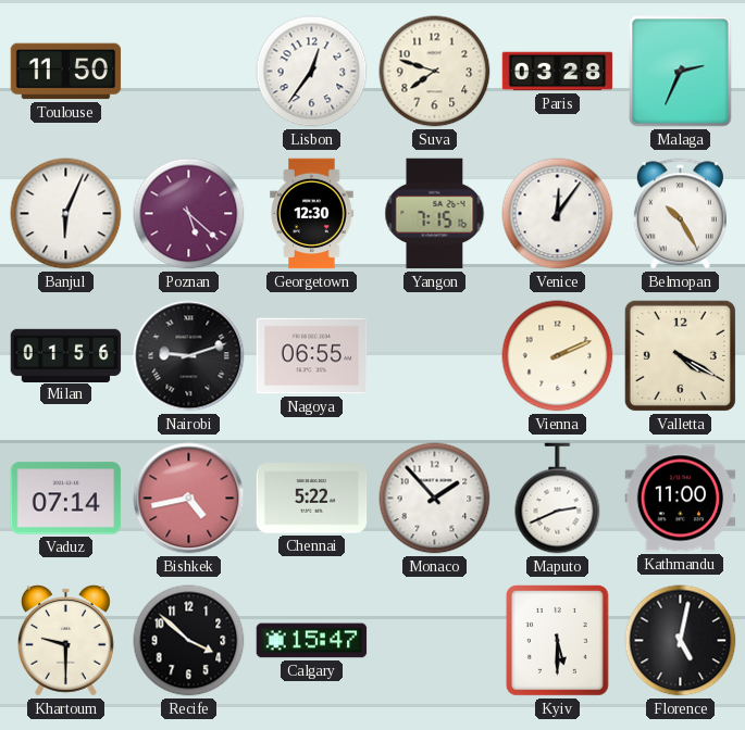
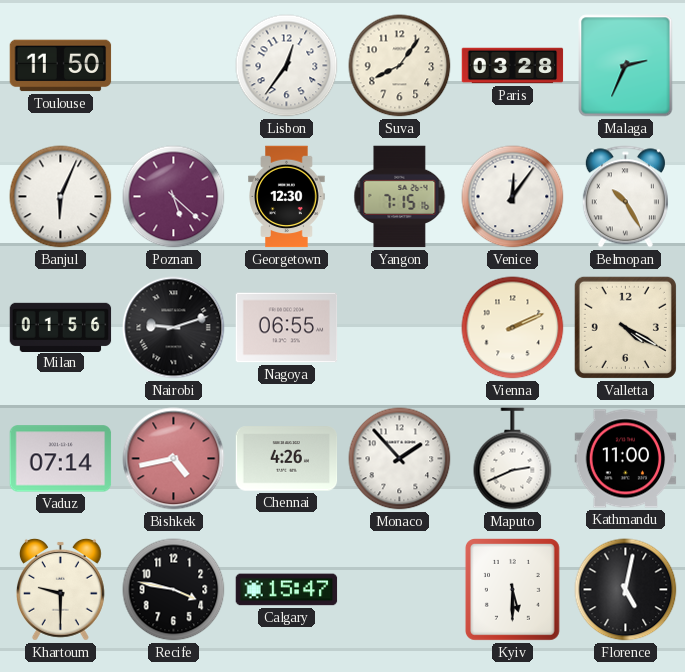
Suva: 7:48 -> 8:06
Chennai: 5:22 -> 4:26
Recife: 3:52 -> 3:47
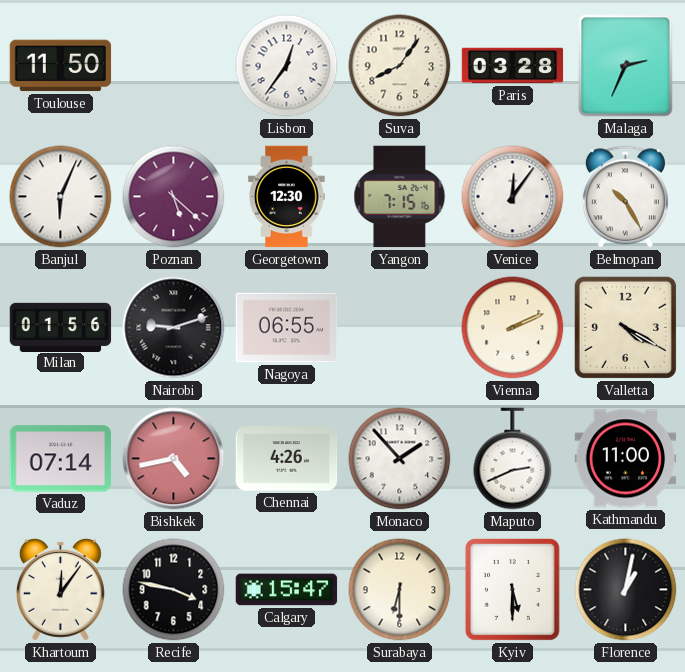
Khartoum: 9:30 -> 12:06
Surabaya: none -> 6:30
Florence: 5:02 -> 1:02
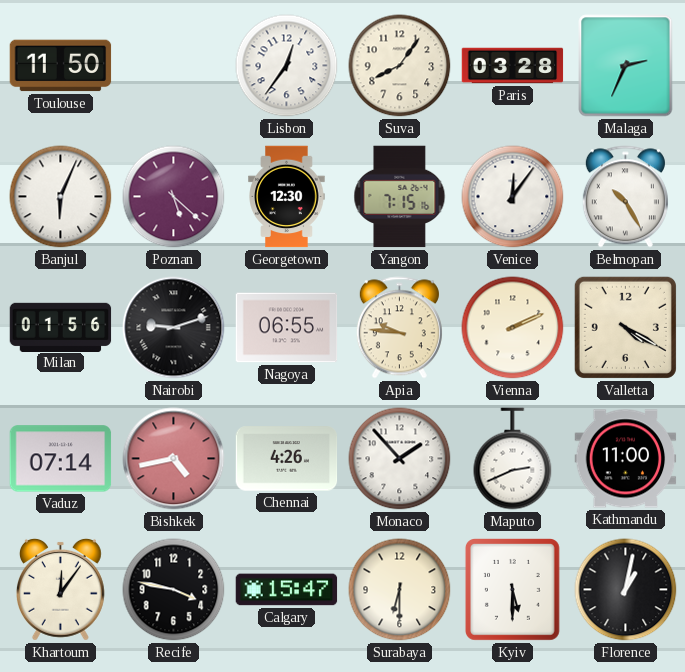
Apia: none -> 9:46
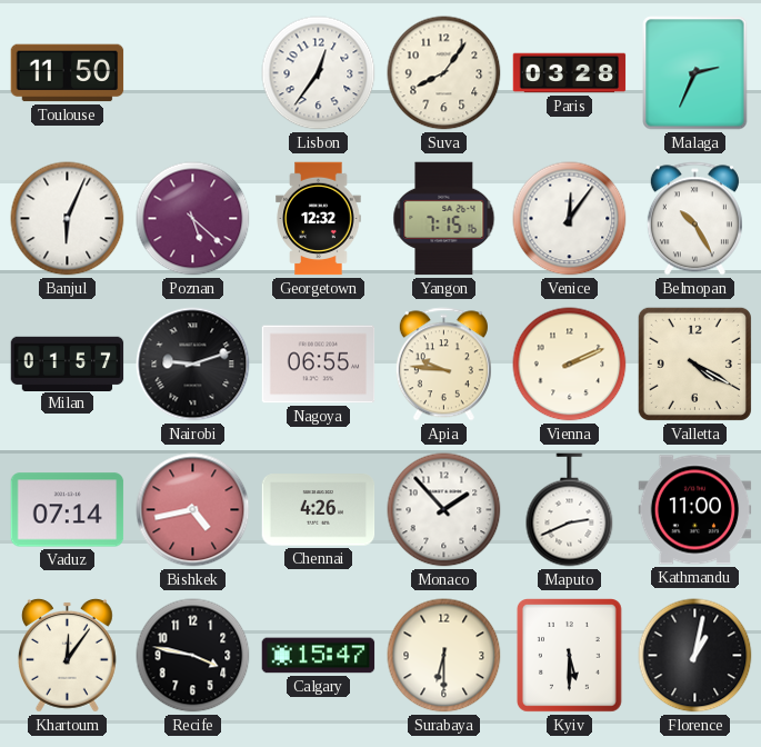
Georgetown: 12:30 -> 12:32
Milan: 01:56 -> 01:57
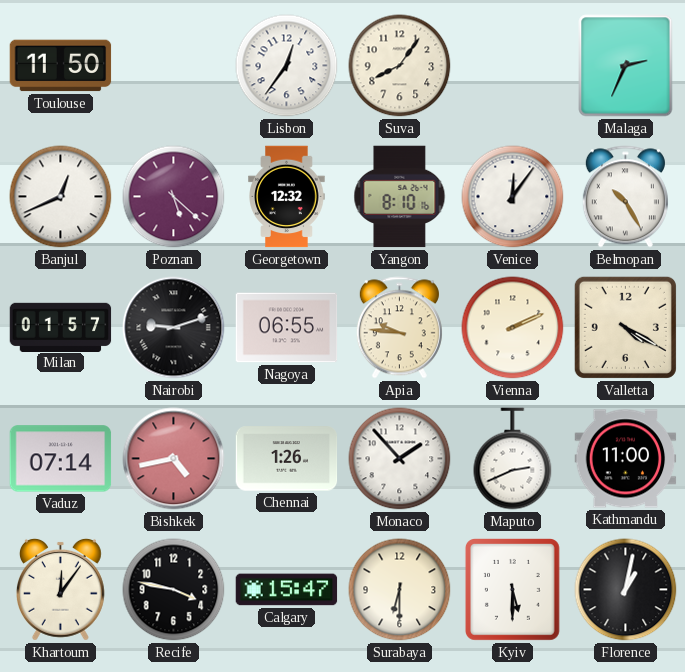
Paris: 03:28 -> none
Banjul: 6:04 -> 12:41
Yangon: 7:15 -> 8:10
Chennai: 4:26 -> 1:26
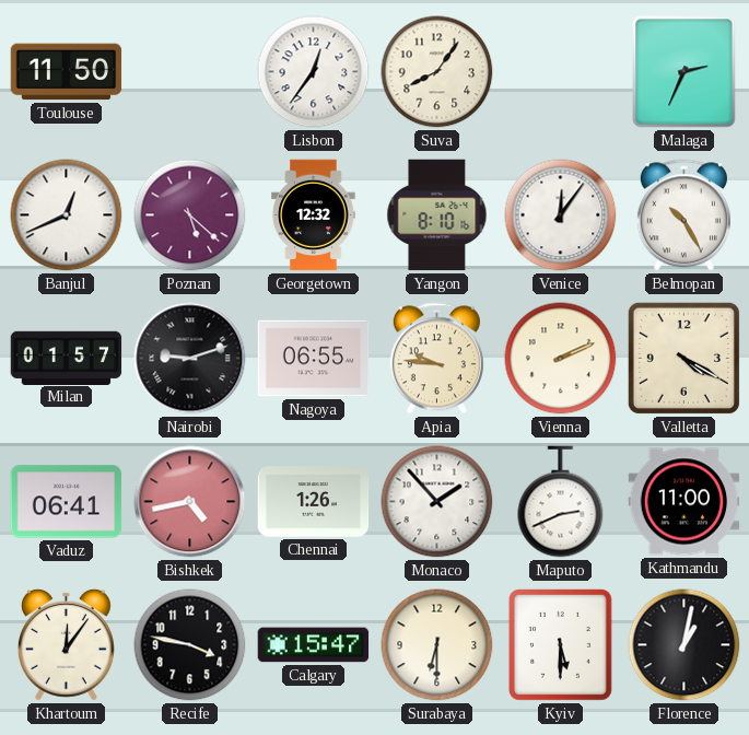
Vaduz: 07:14 -> 06:41
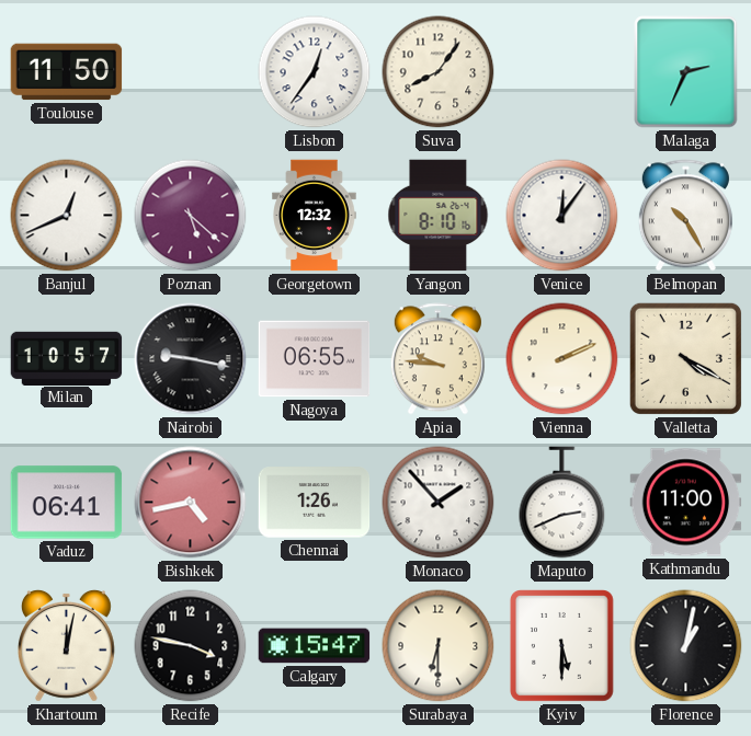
Milan: 01:57 -> 10:57
Nairobi: 9:12 -> 9:17
Khartoum: 12:06 -> 12:02
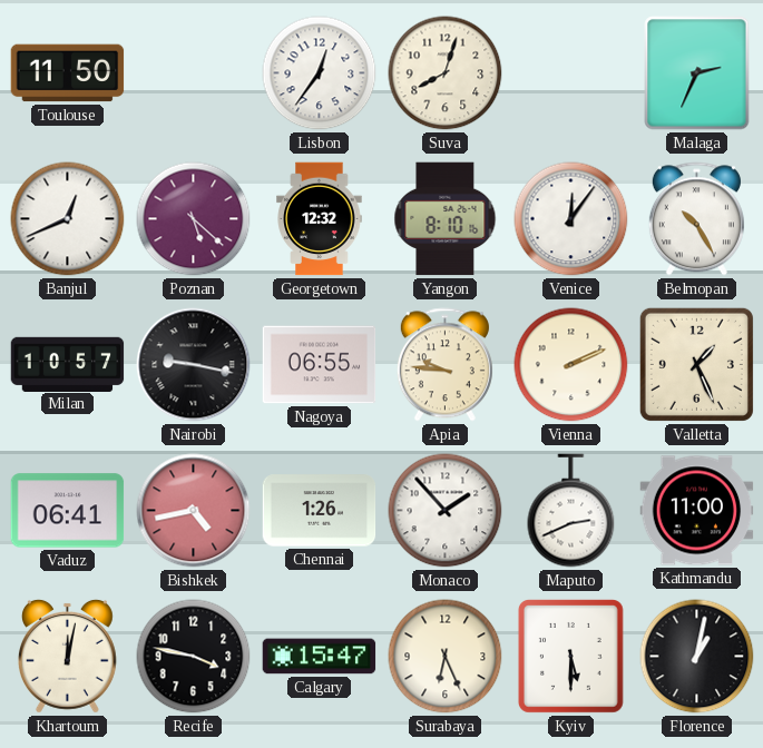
Suva: 8:06 -> 8:03
Valletta: 4:20 -> 1:26
Surabaya: 6:30 -> 6:26
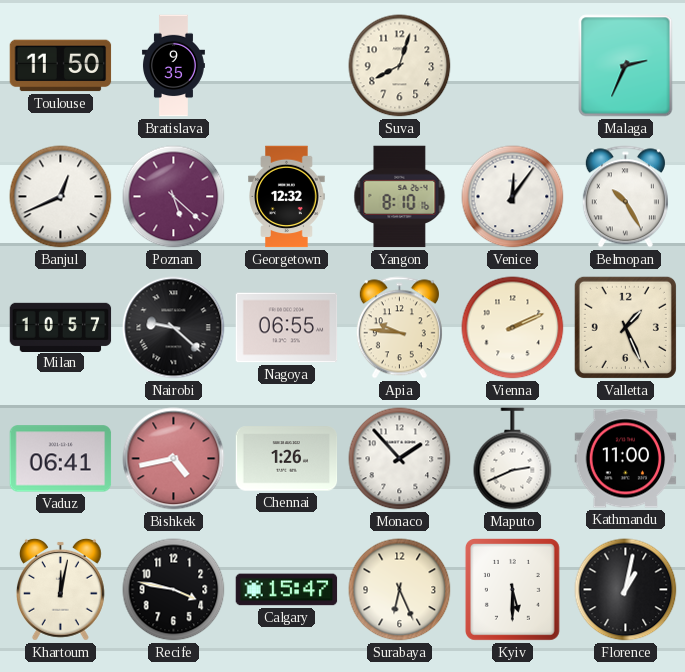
Bratislava: none -> 9:35
Lisbon: 12:36 -> none
Nairobi: 9:17 -> 9:22
